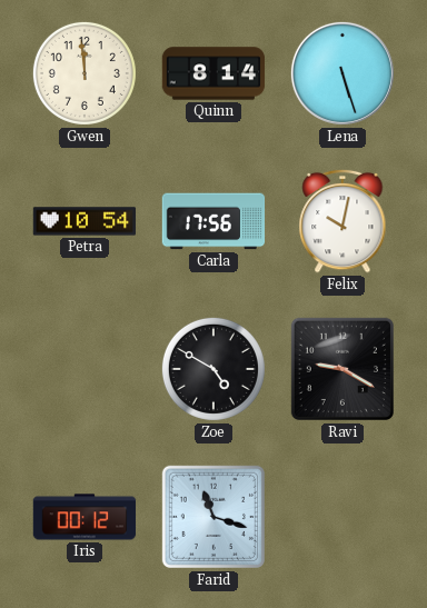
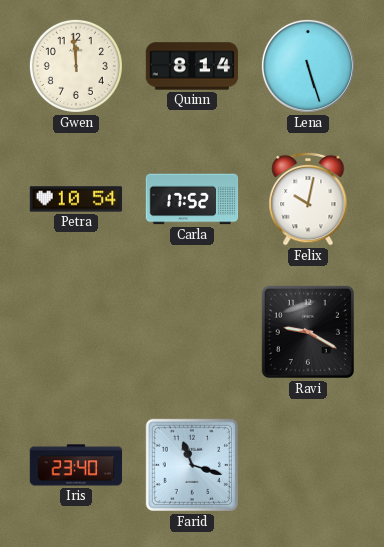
Carla: 17:56 -> 17:52
Zoe: 4:50 -> none
Iris: 00:12 -> 23:40
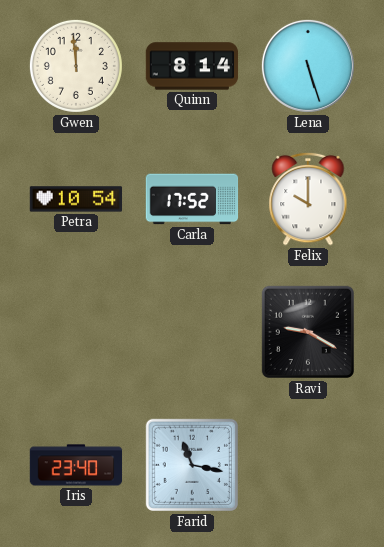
Felix: 10:02 -> 10:00
Farid: 11:18 -> 11:17
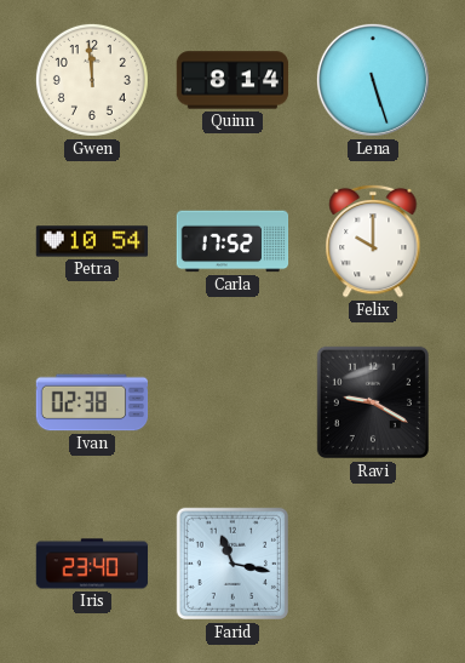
Ivan: none -> 02:38
